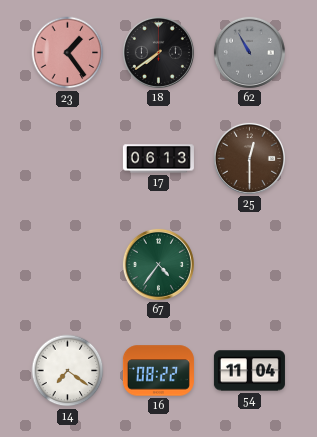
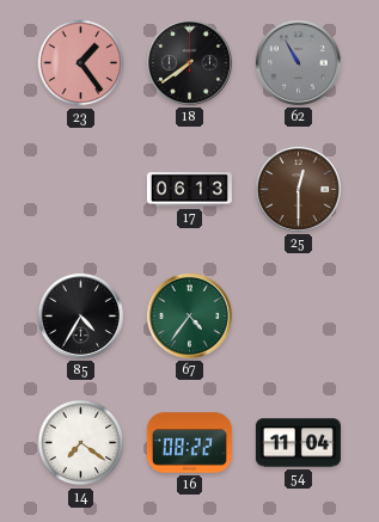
85: none -> 4:35
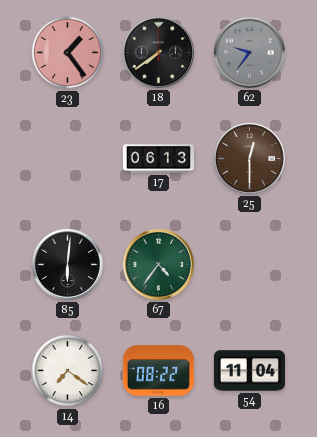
62: 10:55 -> 9:36
85: 4:35 -> 6:01
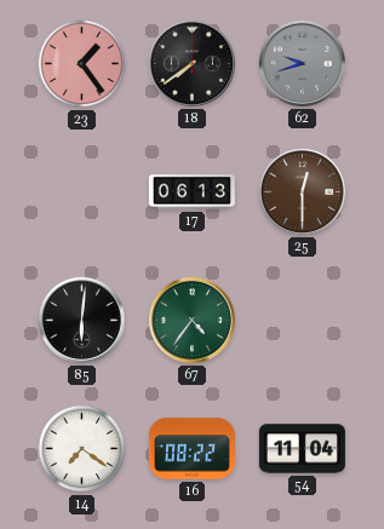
62: 9:36 -> 9:42
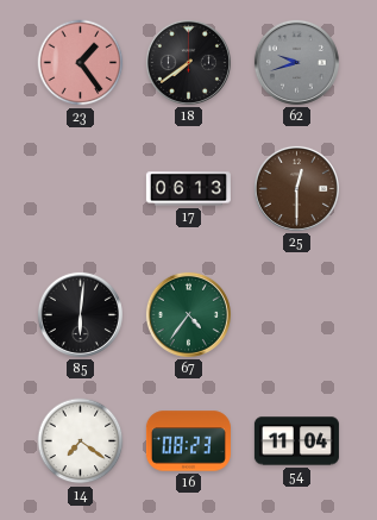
16: 08:22 -> 08:23
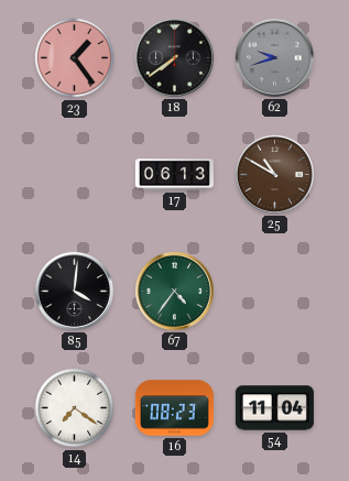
25: 12:30 -> 10:50
85: 6:01 -> 4:01
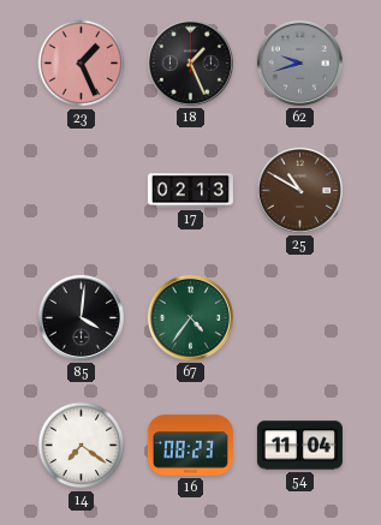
23: 1:24 -> 1:26
18: 7:39 -> 1:26
17: 06:13 -> 02:13
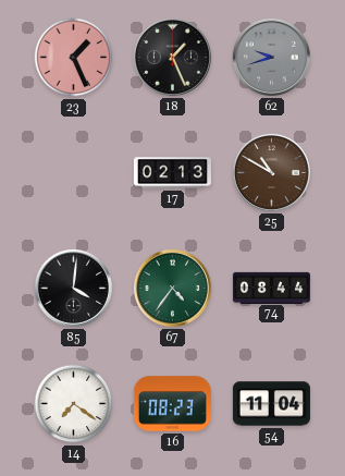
74: none -> 08:44
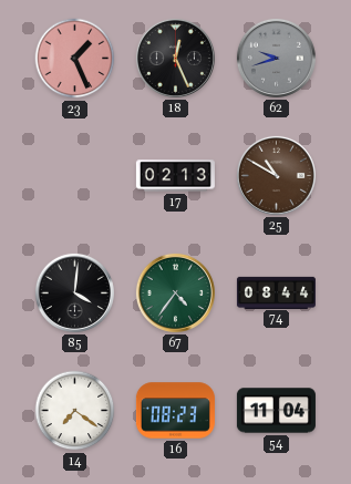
18: 1:26 -> 12:26
